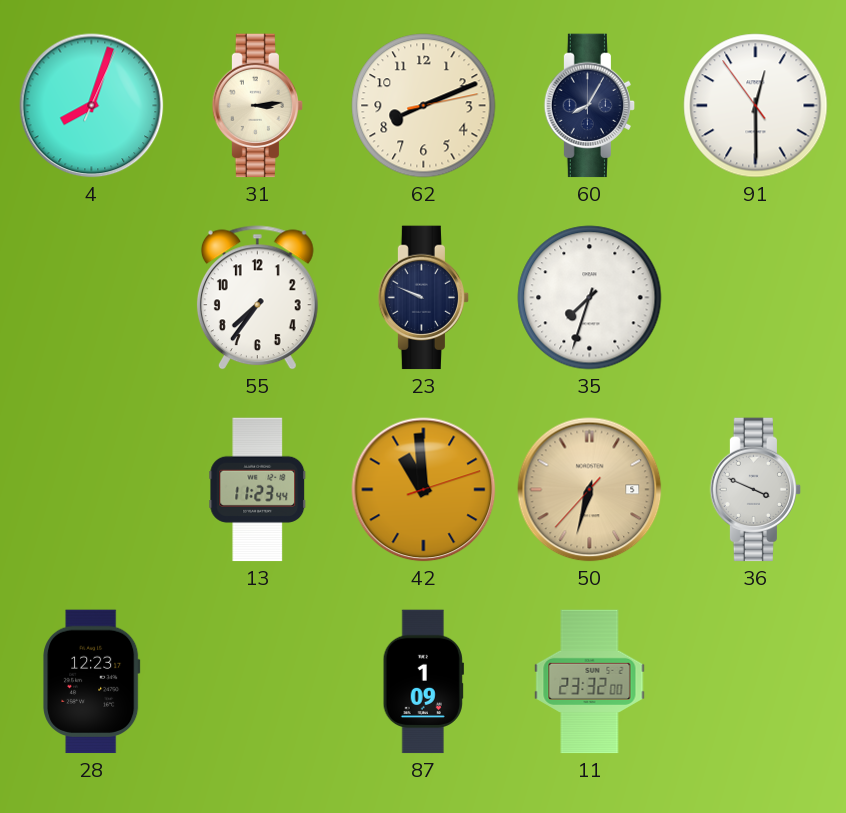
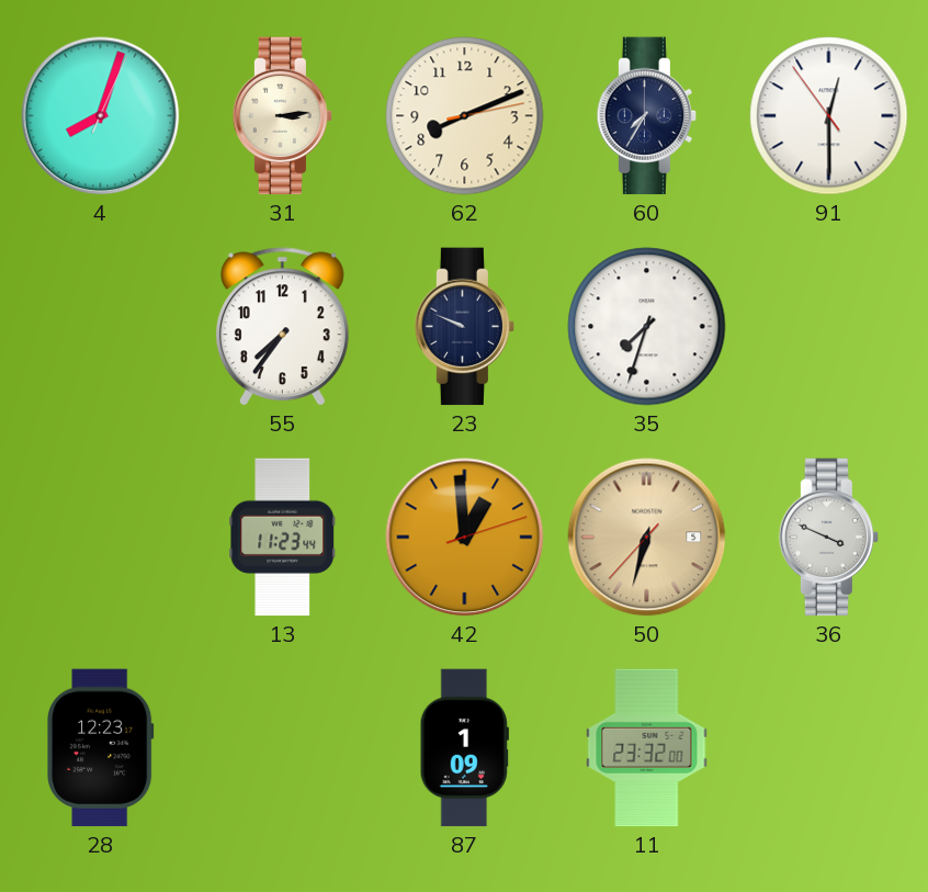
60: 8:05 -> 7:35
42: 10:59 -> 12:59
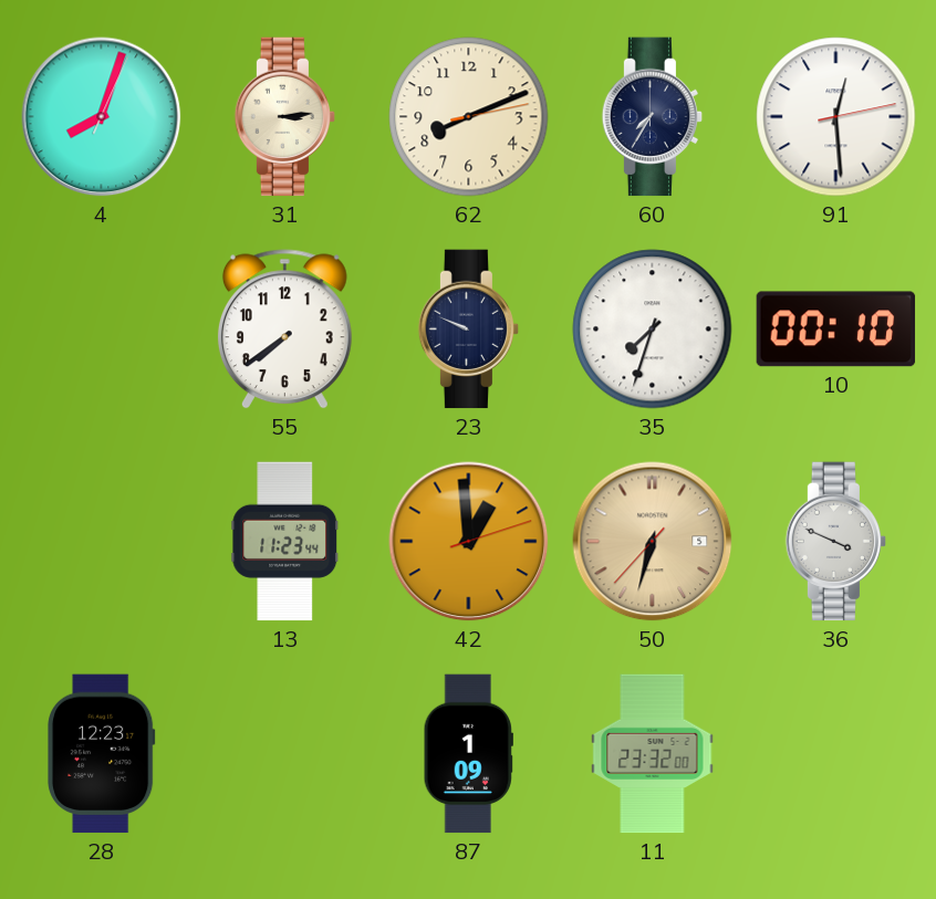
91: 12:29:54 -> 12:29:13
55: 7:36 -> 7:39
10: none -> 00:10
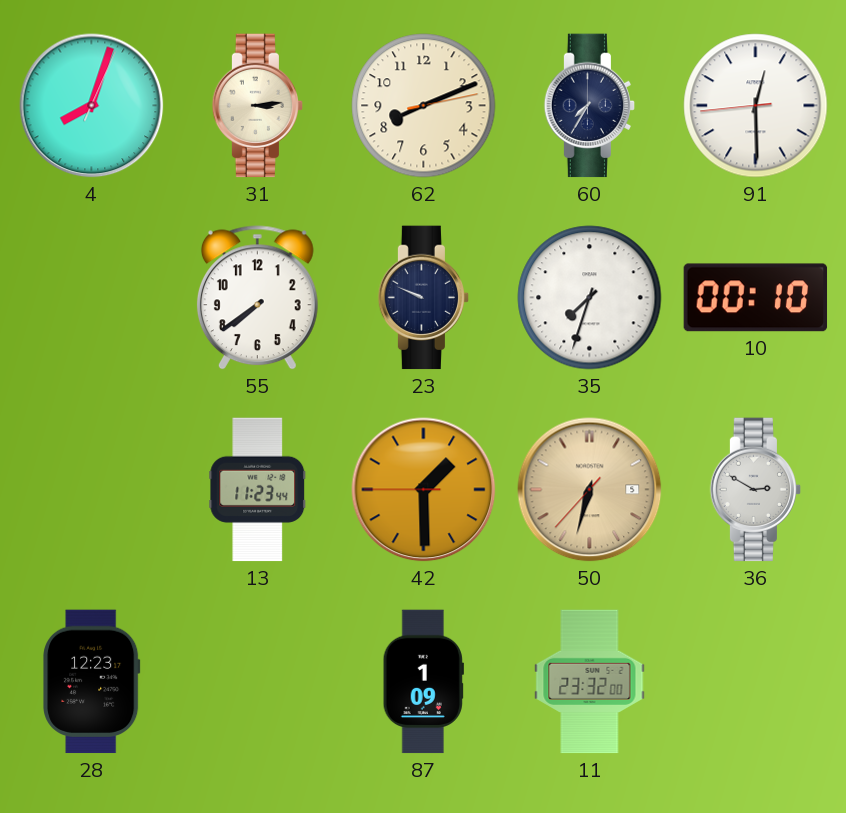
91: 12:29:13 -> 12:29:44
42: 12:59 -> 1:29
36: 3:49 -> 2:50
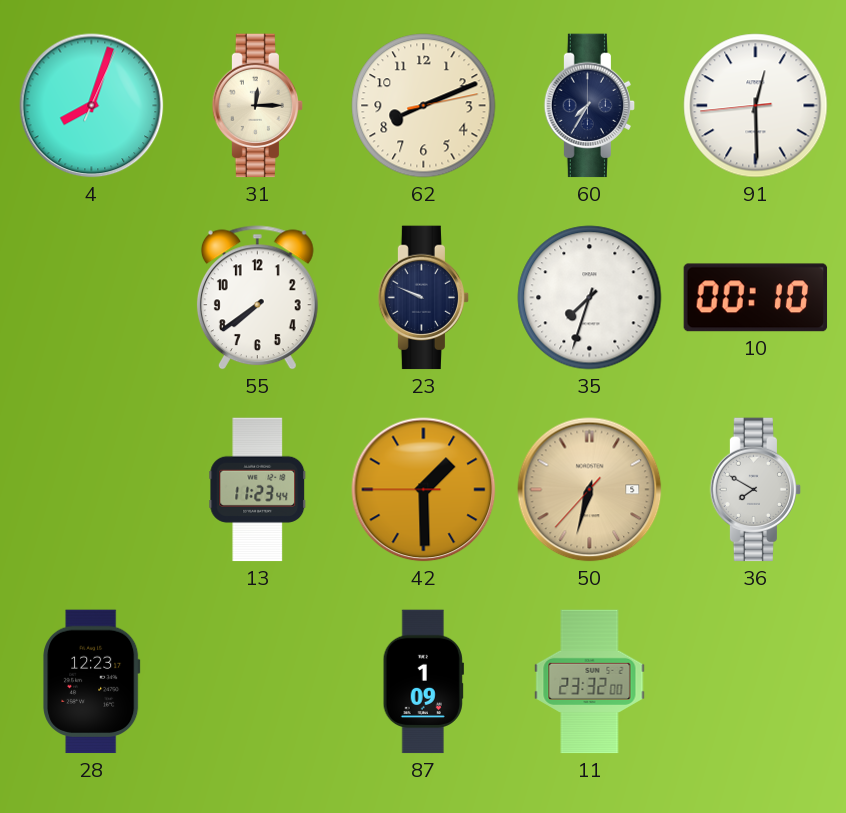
31: 3:14 -> 12:15
36: 2:50 -> 7:50
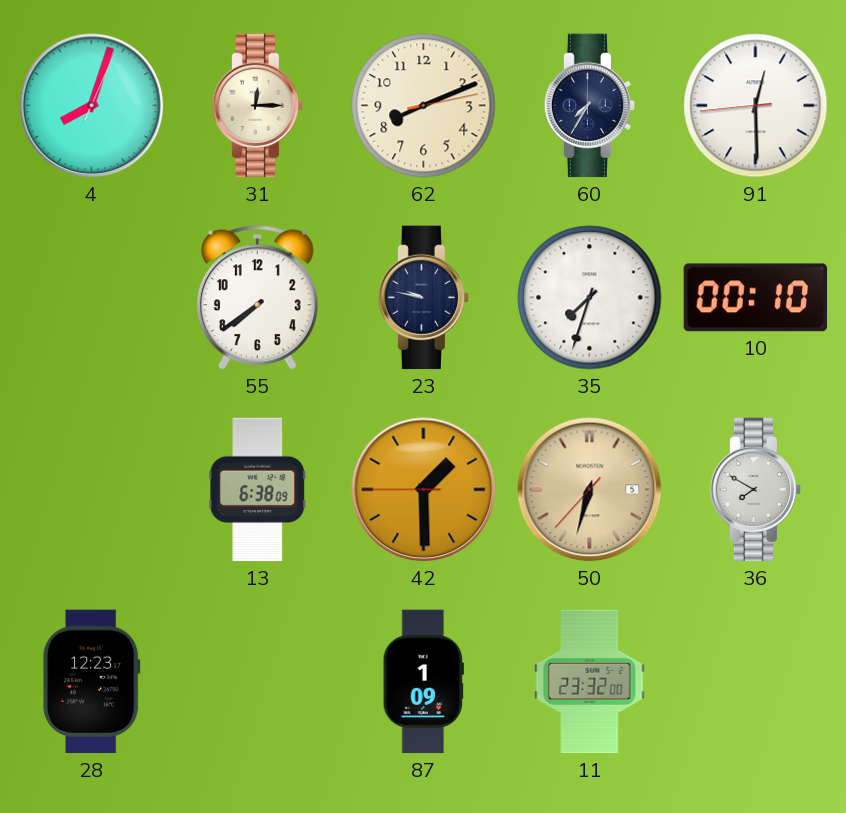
23: 9:49 -> 9:47
13: 11:23 -> 6:38
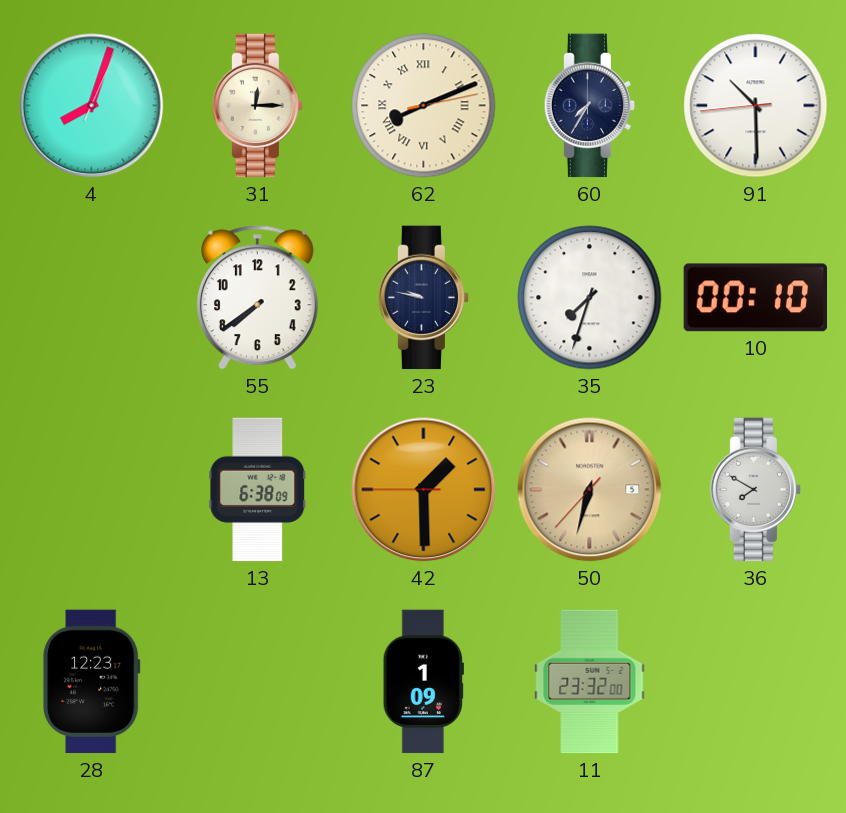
62 numerals: Arabic -> Roman
91: 12:29 -> 10:29
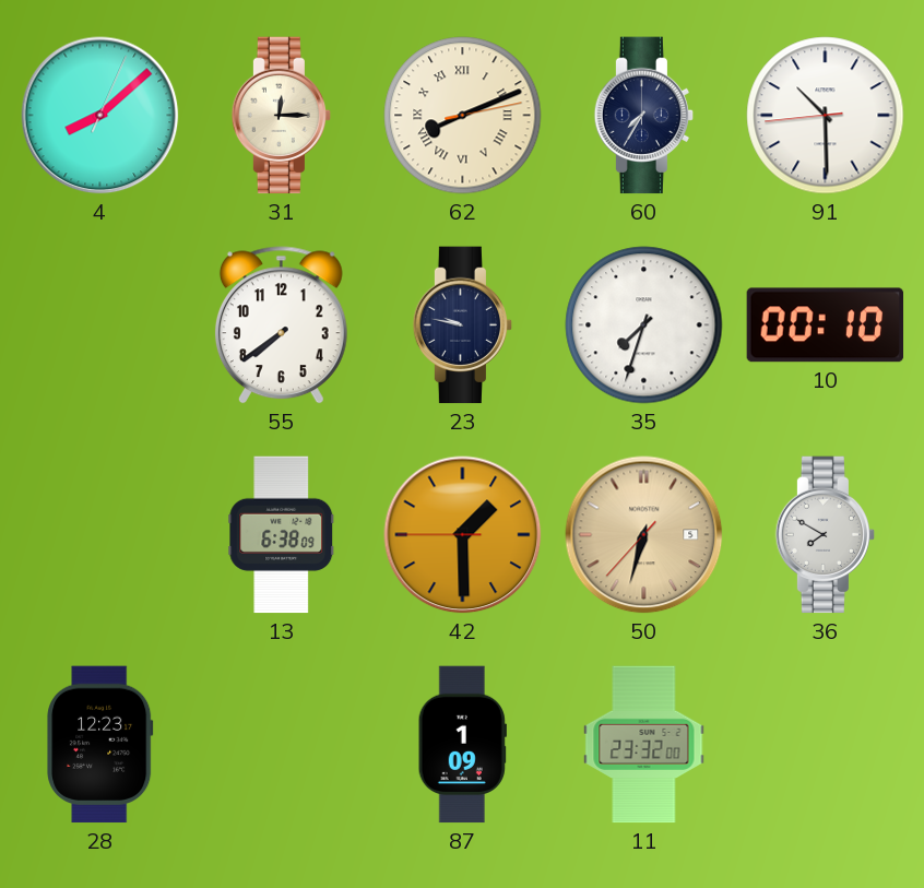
4: 8:03 -> 8:08
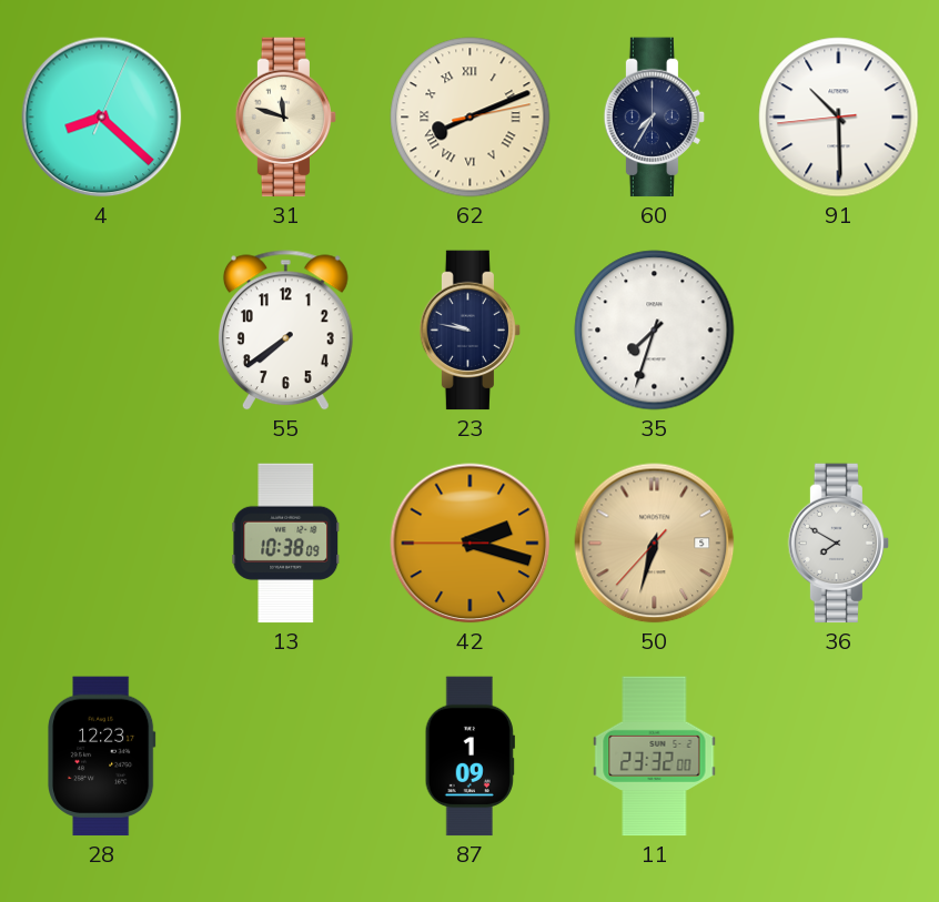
4: 8:08 -> 8:22
31: 12:15 -> 11:48
10: 00:10 -> none
13: 6:38 -> 10:38
42: 1:29 -> 2:17
